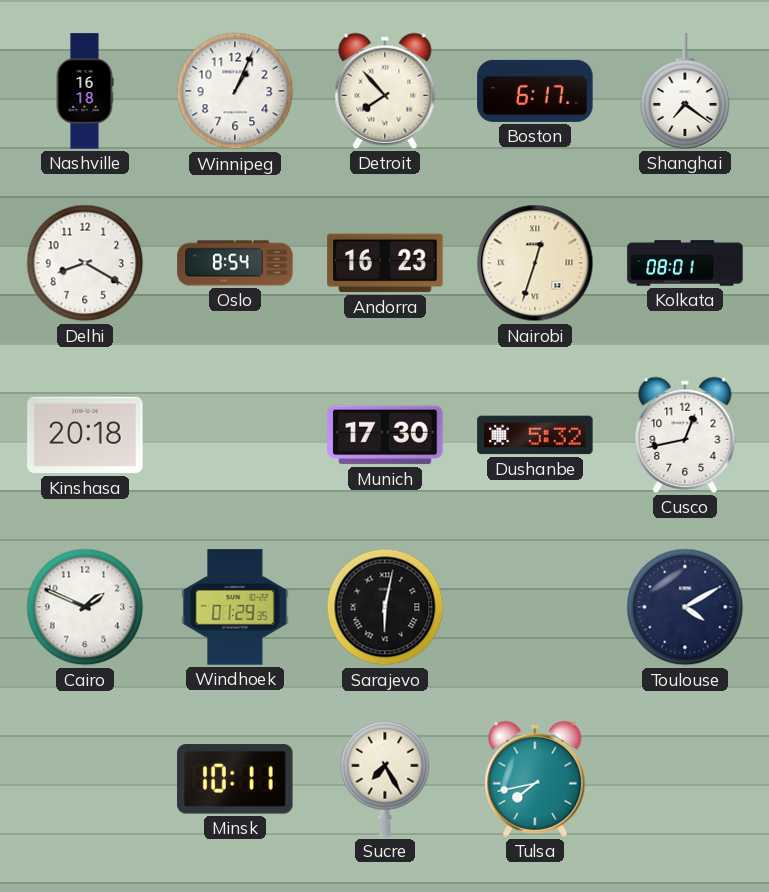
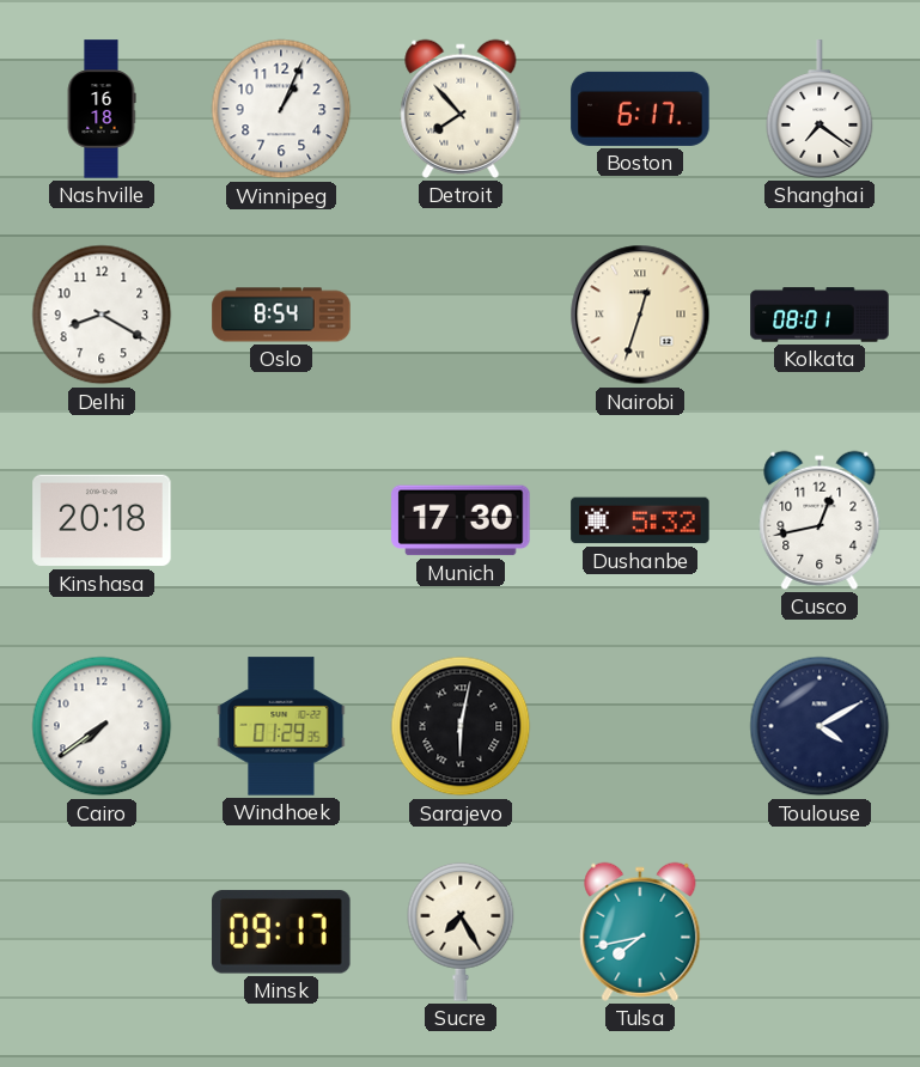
Andorra: 16:23 -> none
Cairo: 1:49 -> 7:39
Minsk: 10:11 -> 09:17
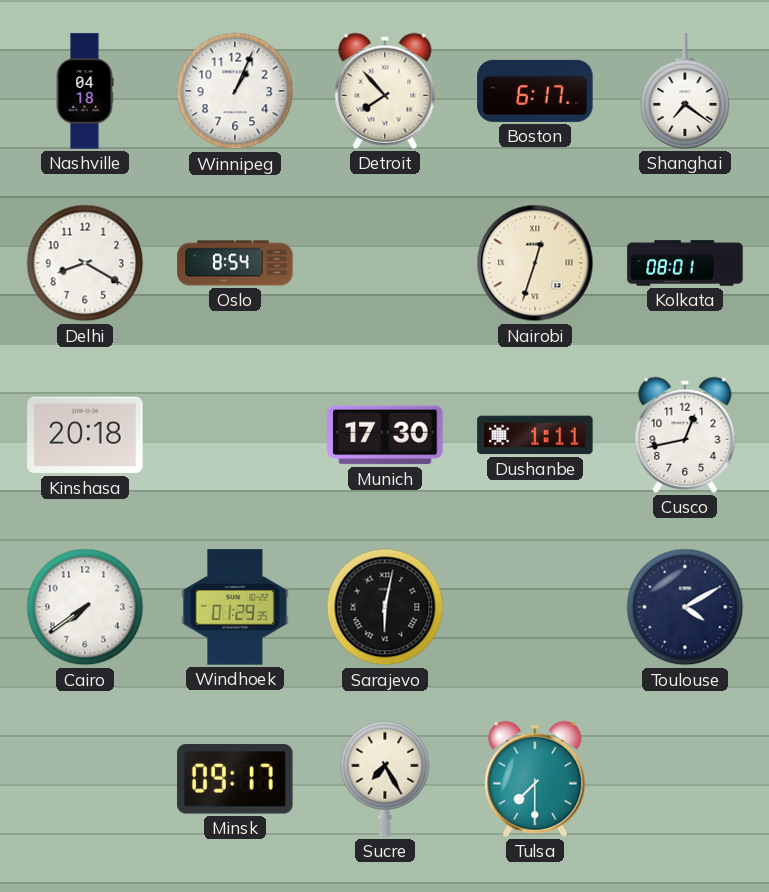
Nashville: 16:18 -> 04:18
Dushanbe: 5:32 -> 1:11
Tulsa: 7:43 -> 7:30
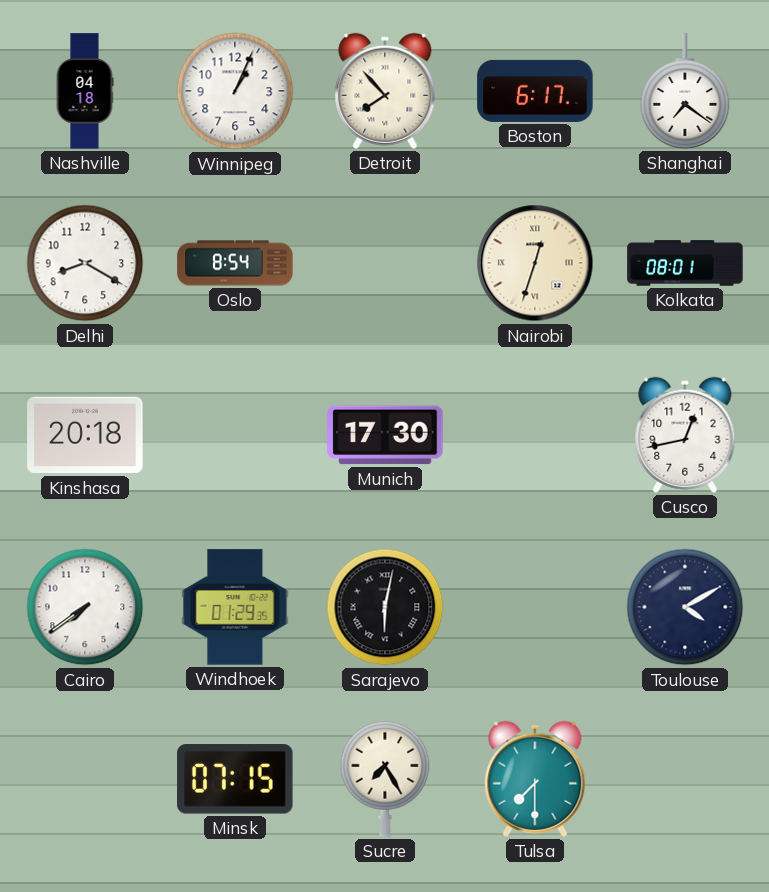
Dushanbe: 1:11 -> none
Minsk: 09:17 -> 07:15
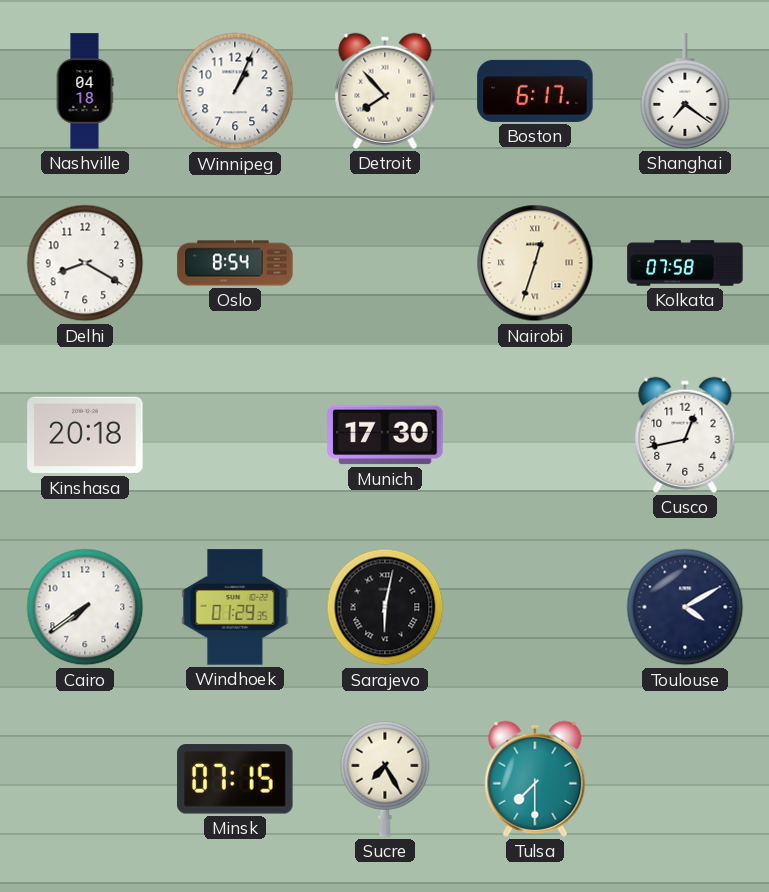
Kolkata: 08:01 -> 07:58
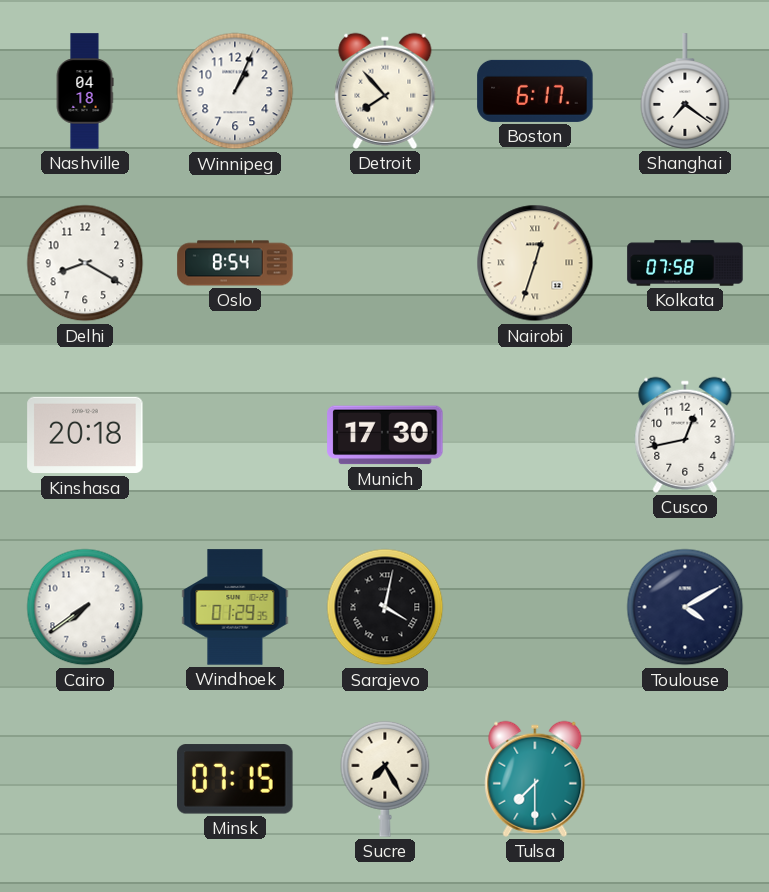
Sarajevo: 6:02 -> 4:02
